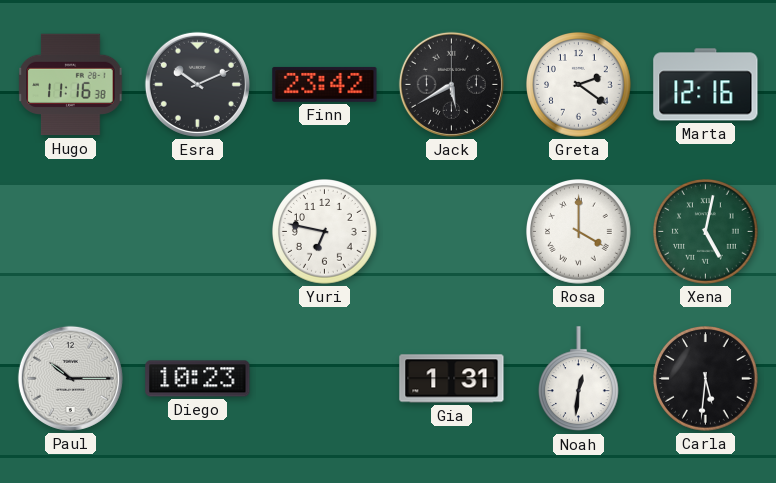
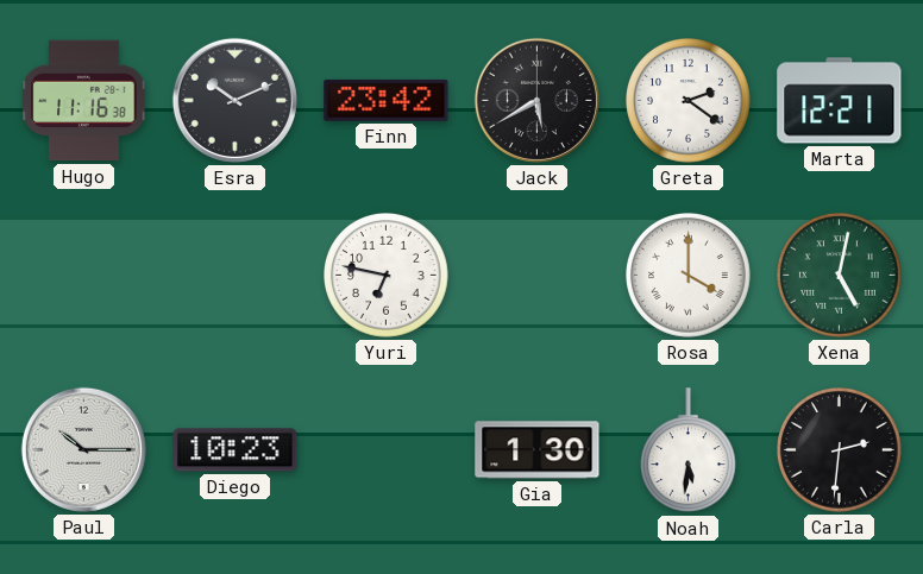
Marta: 12:16 -> 12:21
Gia: 1:31 -> 1:30
Noah: 12:31 -> 5:31
Carla: 5:31 -> 2:31
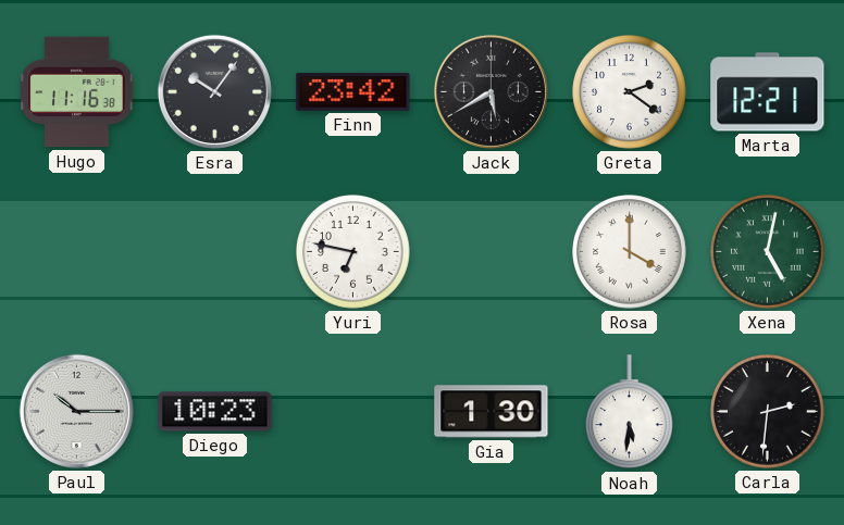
Esra: 10:11 -> 10:06
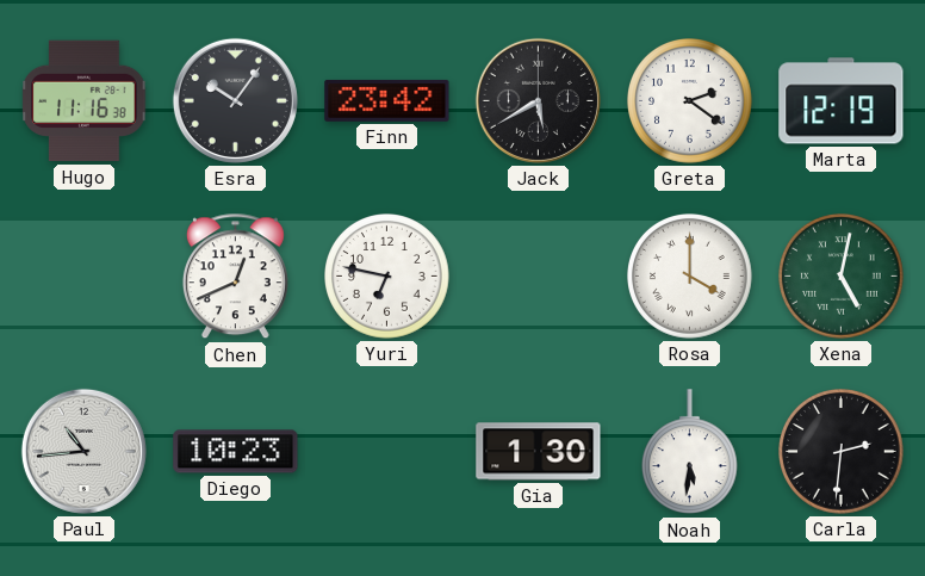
Marta: 12:21 -> 12:19
Chen: none -> 12:41
Paul: 10:15 -> 10:44
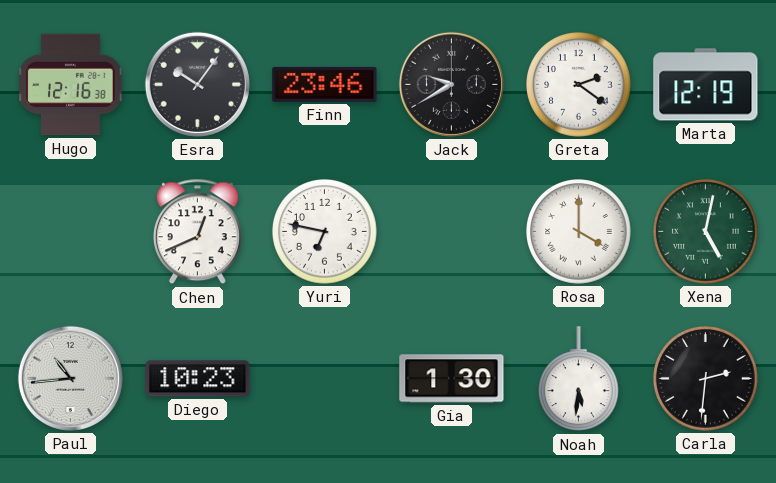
Hugo: 11:16 -> 12:16
Finn: 23:42 -> 23:46
Jack: 5:40 -> 9:40
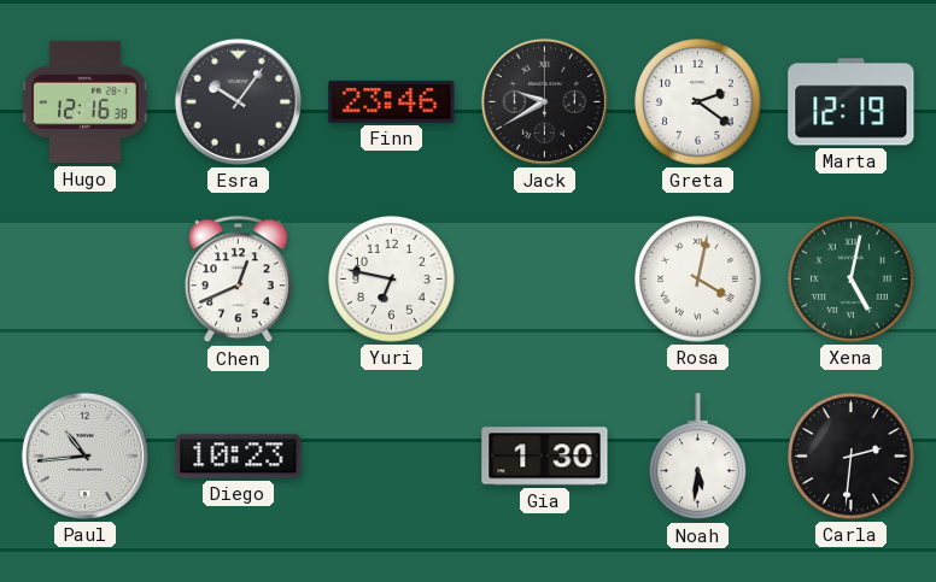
Rosa: 4:00 -> 4:02
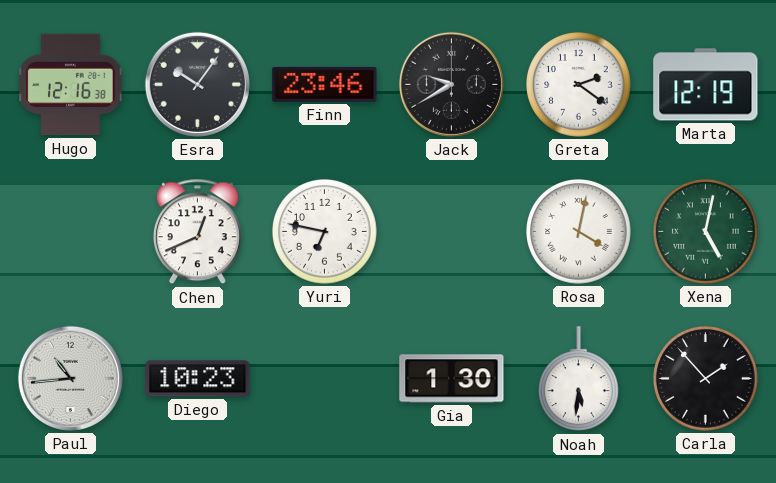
Carla: 2:31 -> 1:53
